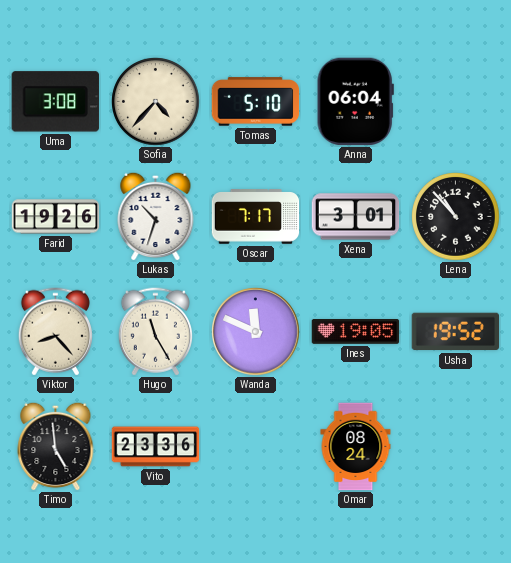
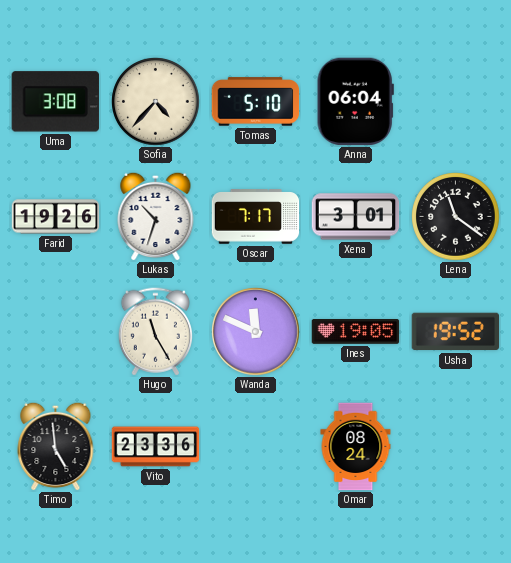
Lena: 10:53 -> 11:21
Viktor: 8:23 -> none
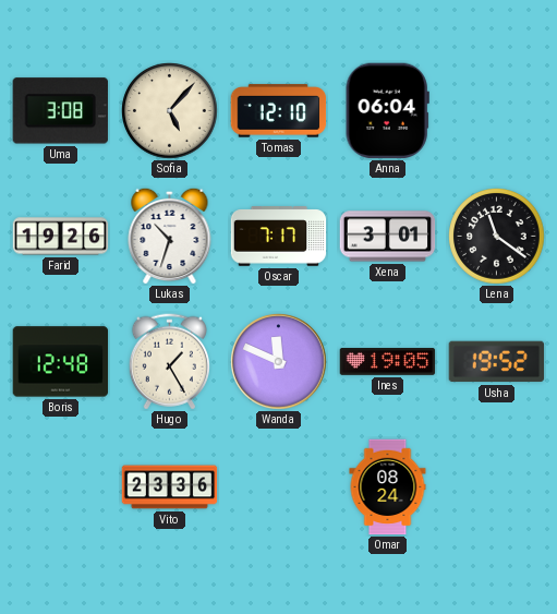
Sofia: 4:37 -> 5:07
Tomas: 5:10 -> 12:10
Boris: none -> 12:48
Hugo: 11:25 -> 1:25
Timo: 4:59 -> none
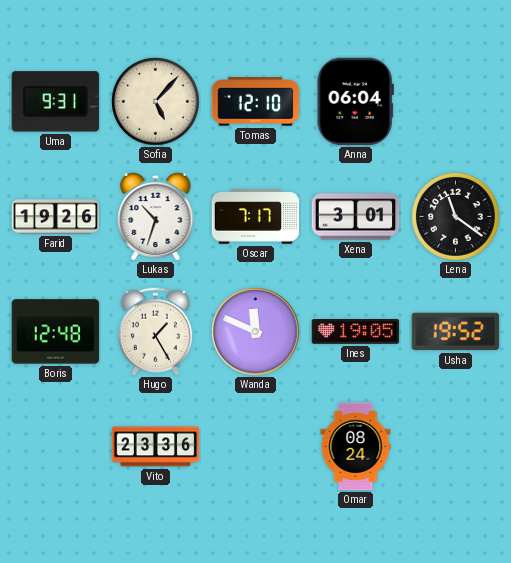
Uma: 3:08 -> 9:31
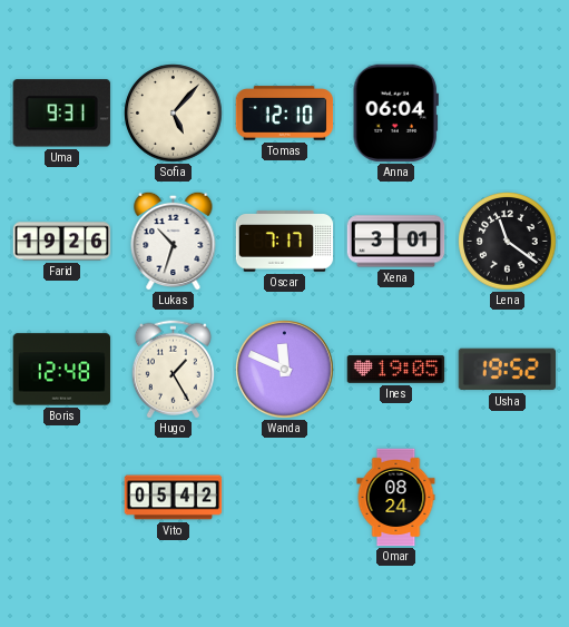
Vito: 23:36 -> 05:42
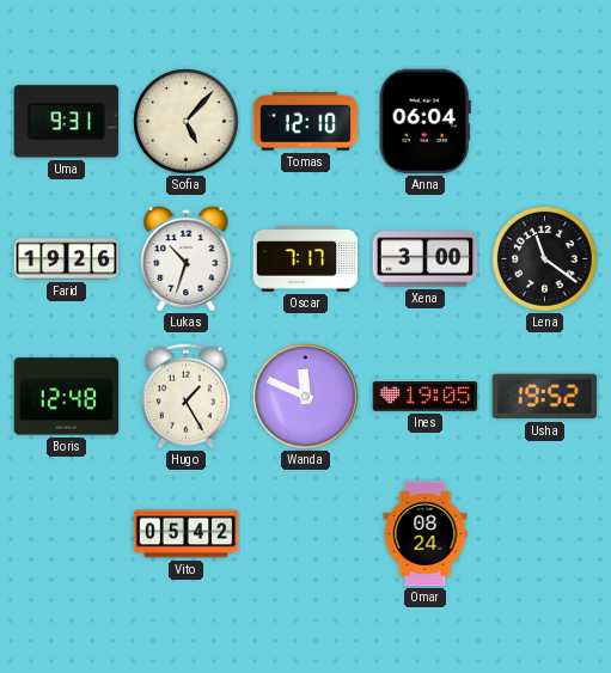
Xena: 3:01 -> 3:00
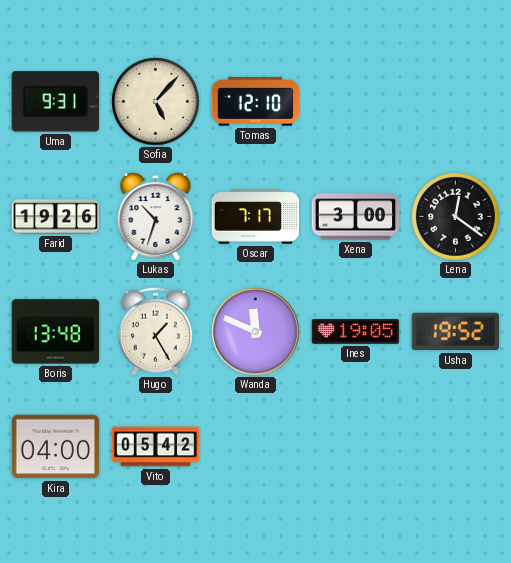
Anna: 06:04 -> none
Lena: 11:21 -> 12:21
Boris: 12:48 -> 13:48
Kira: none -> 04:00
Omar: 08:24 -> none
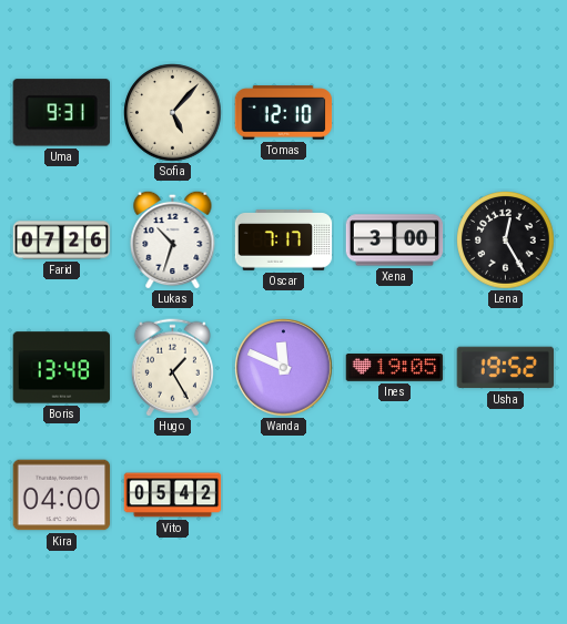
Farid: 19:26 -> 07:26
Lena: 12:21 -> 12:25
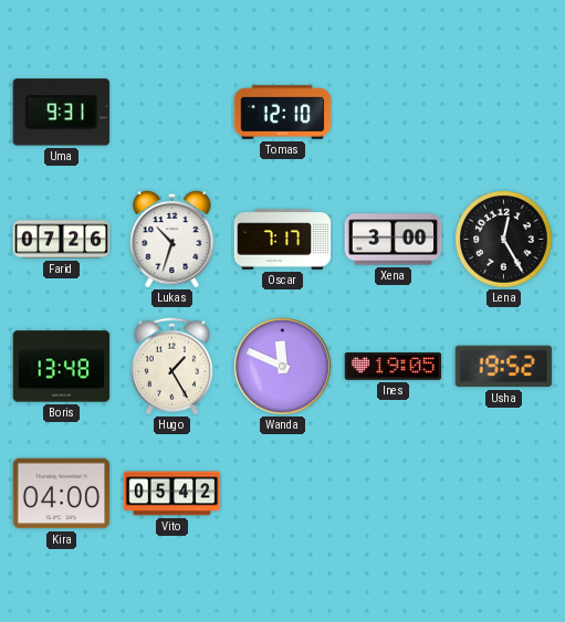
Sofia: 5:07 -> none
